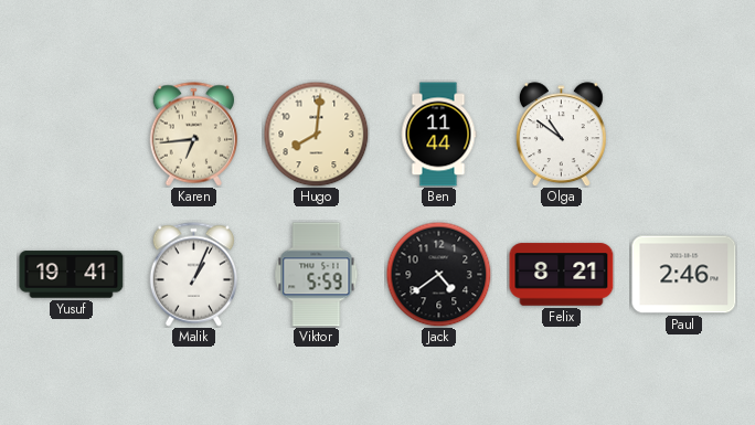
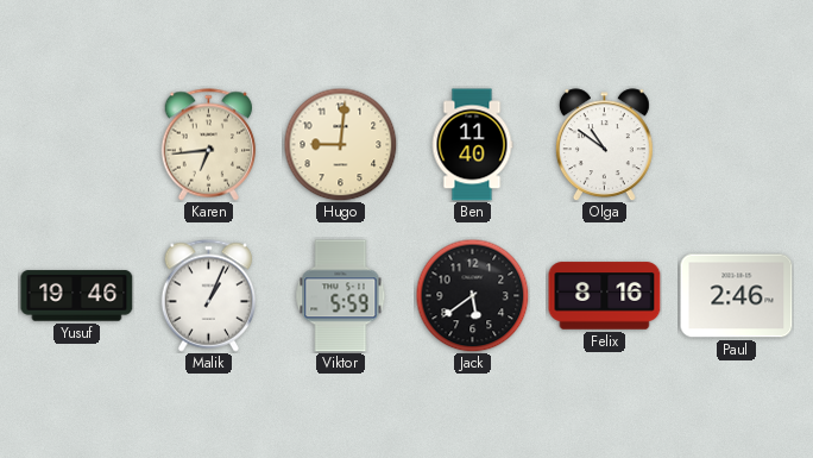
Hugo: 8:01 -> 9:01
Ben: 11:44 -> 11:40
Yusuf: 19:41 -> 19:46
Jack: 4:39 -> 5:39
Felix: 8:21 -> 8:16
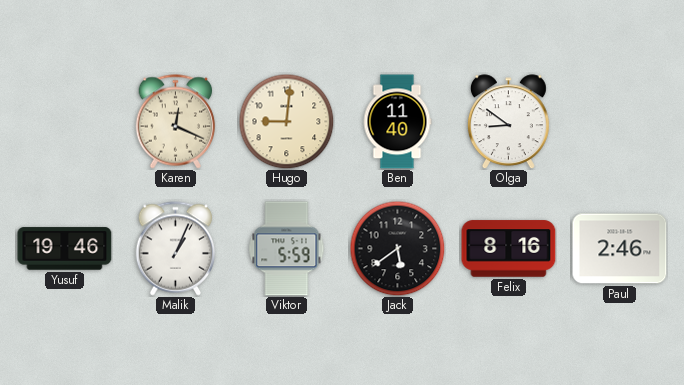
Karen: 6:44 -> 12:19
Olga: 10:51 -> 8:51
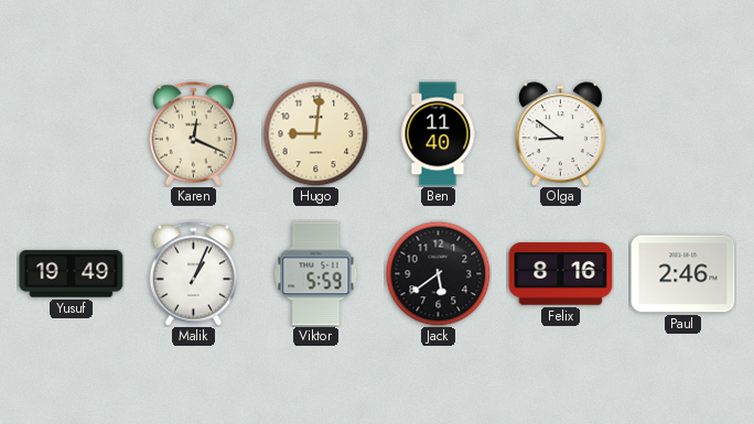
Yusuf: 19:46 -> 19:49
